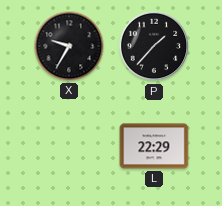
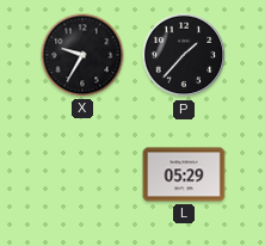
L: 22:29 -> 05:29
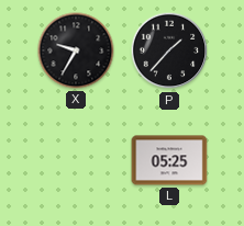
L: 05:29 -> 05:25
